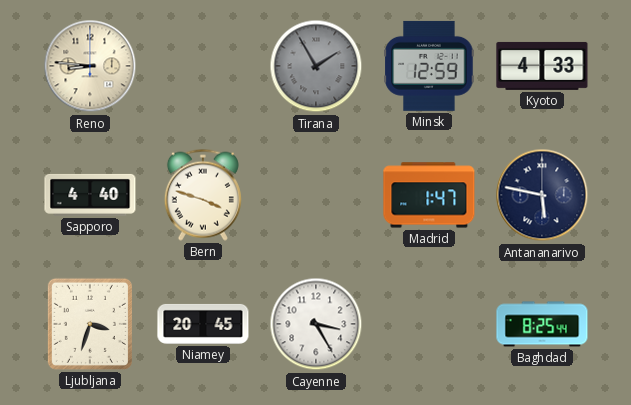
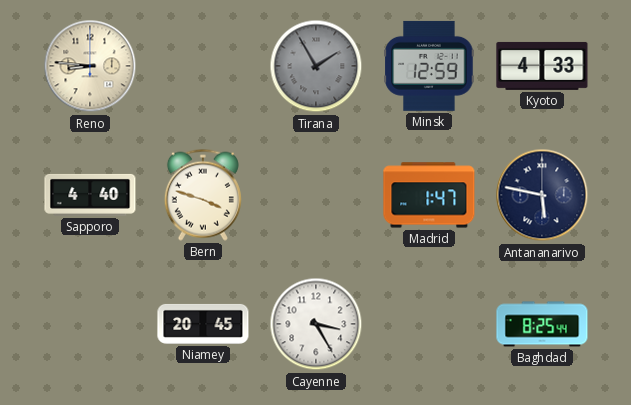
Ljubljana: 3:33 -> none
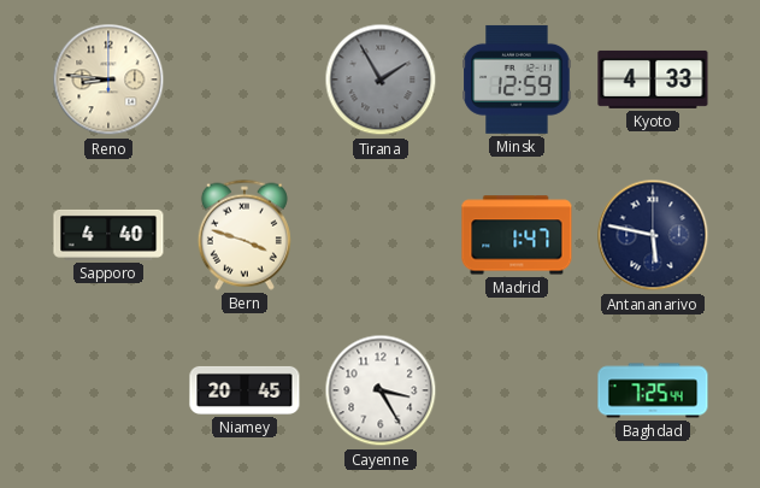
Baghdad: 8:25 -> 7:25
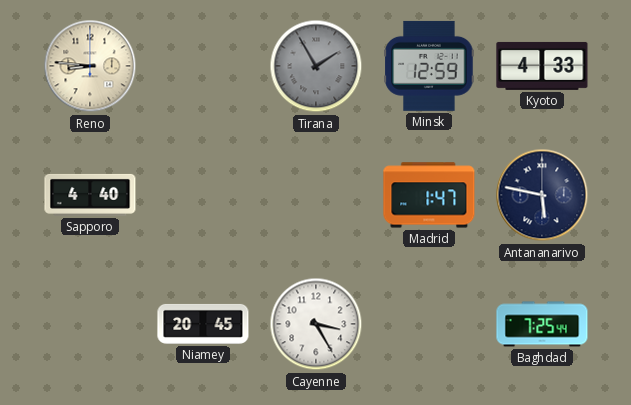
Bern: 3:48 -> none
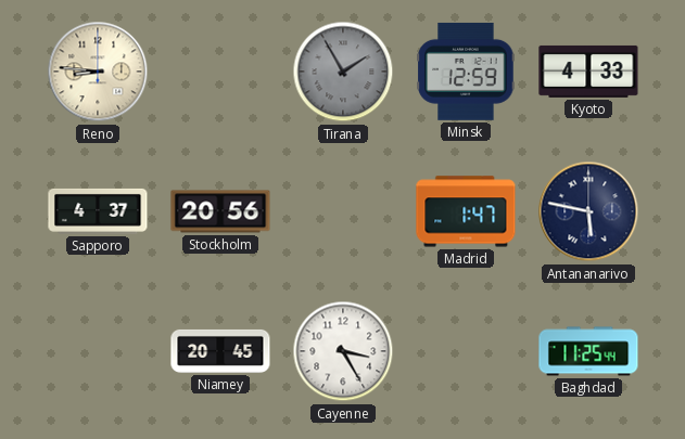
Sapporo: 4:40 -> 4:37
Stockholm: none -> 20:56
Baghdad: 7:25 -> 11:25
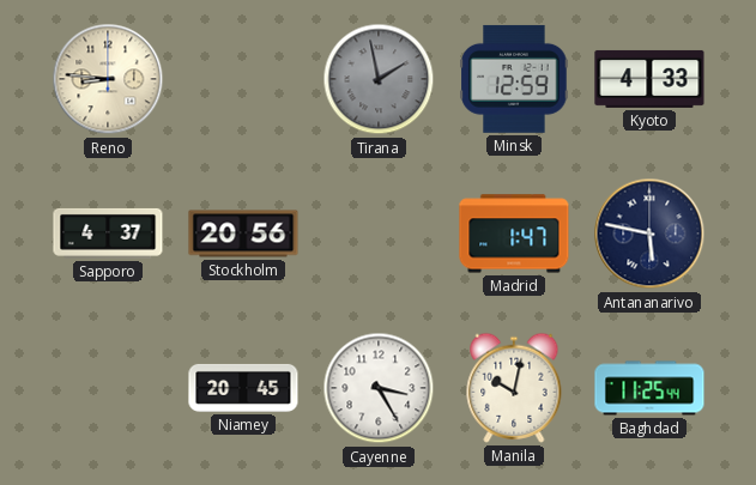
Tirana: 1:55 -> 1:58
Manila: none -> 10:02
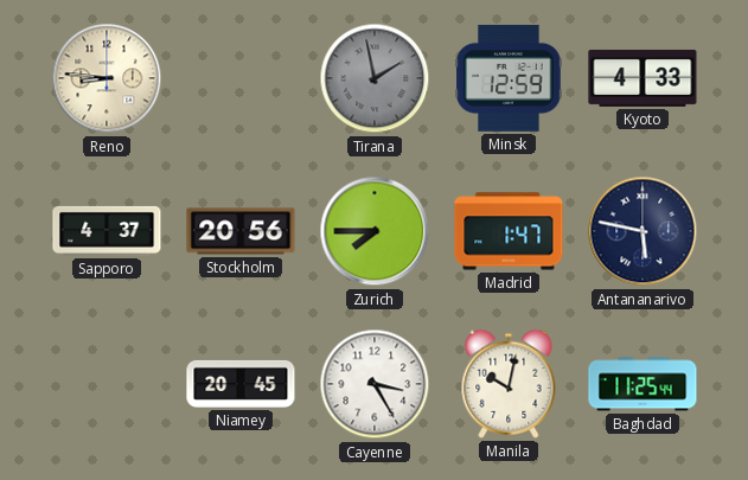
Zurich: none -> 7:45
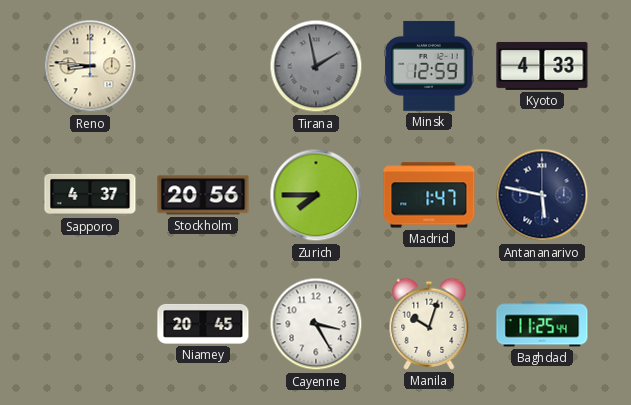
Manila: 10:02 -> 10:03
